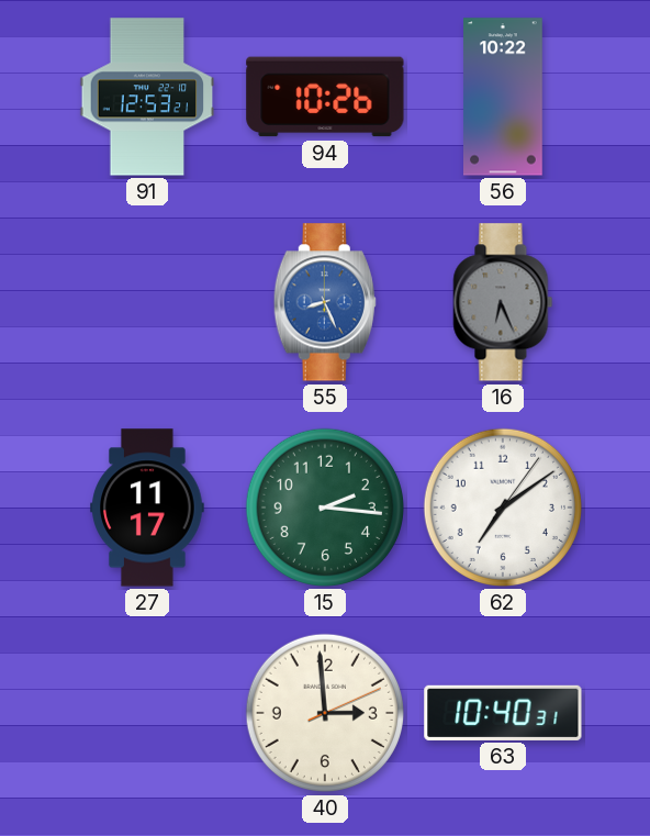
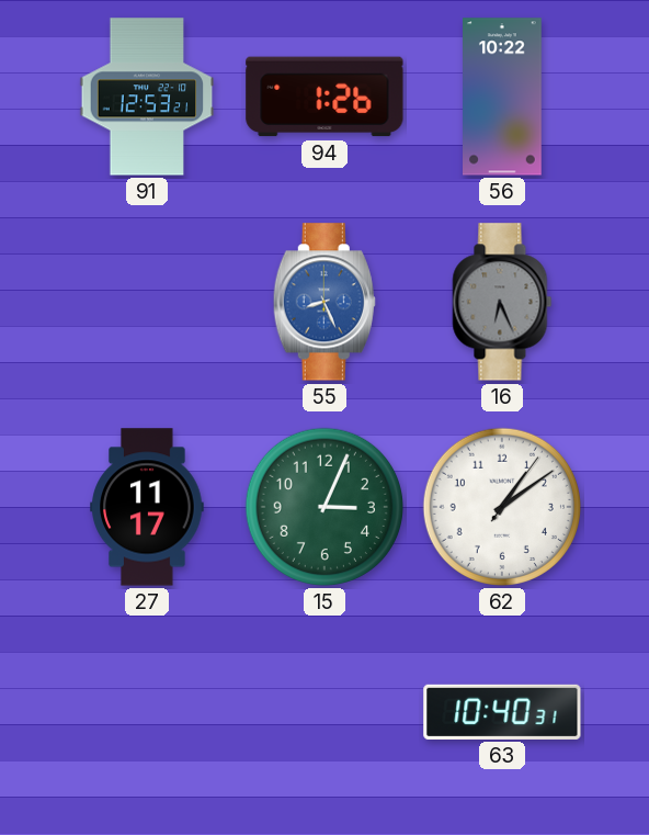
94: 10:26 -> 1:26
15: 2:16 -> 3:04
62: 7:09 -> 1:09
40: 2:59 -> none
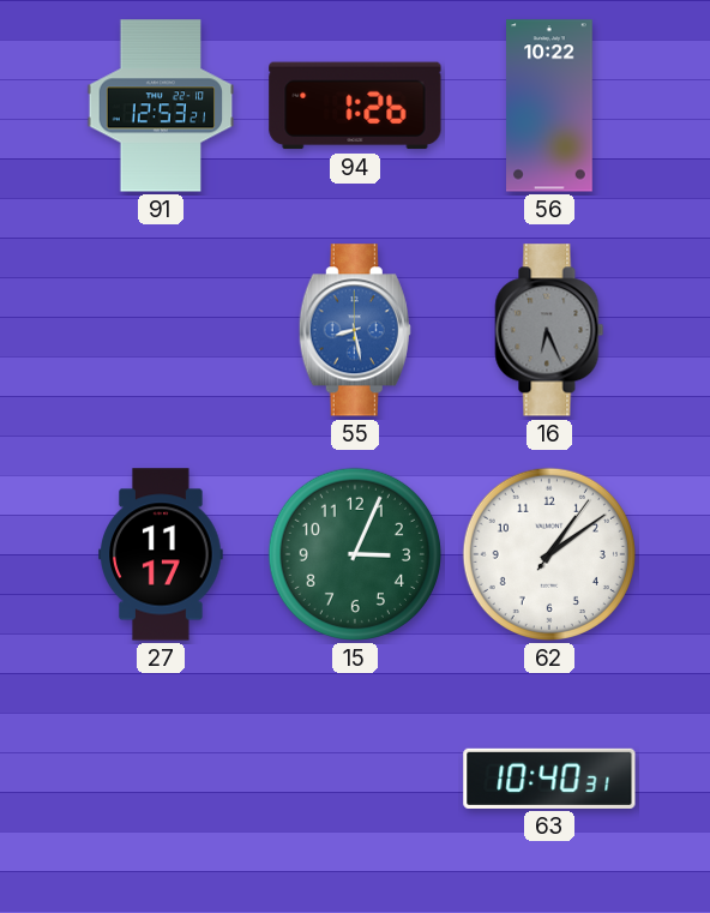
55: 8:26 -> 8:28
